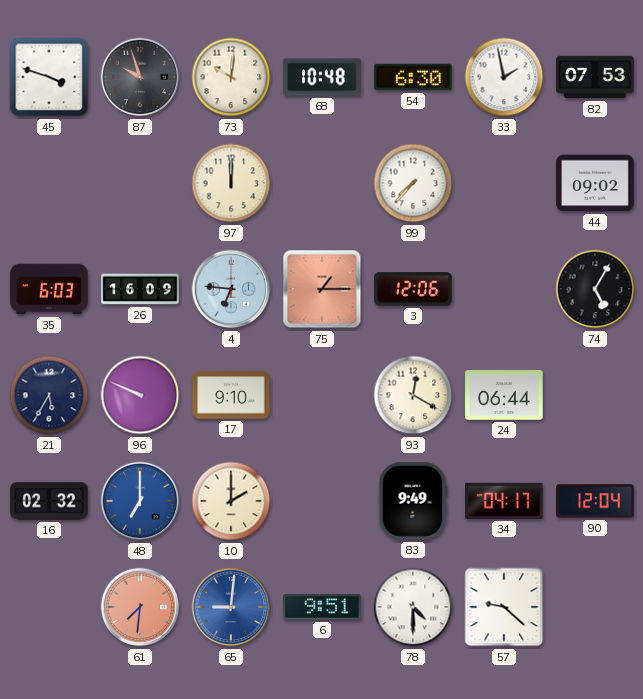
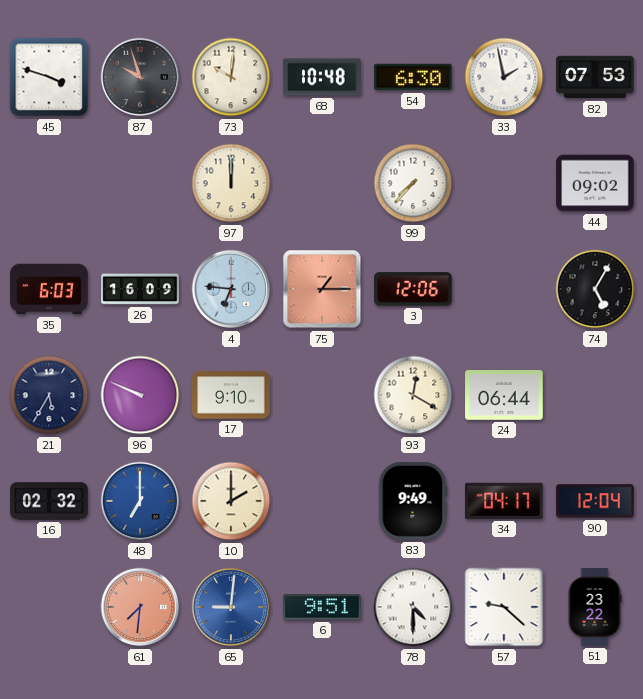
51: none -> 23:22
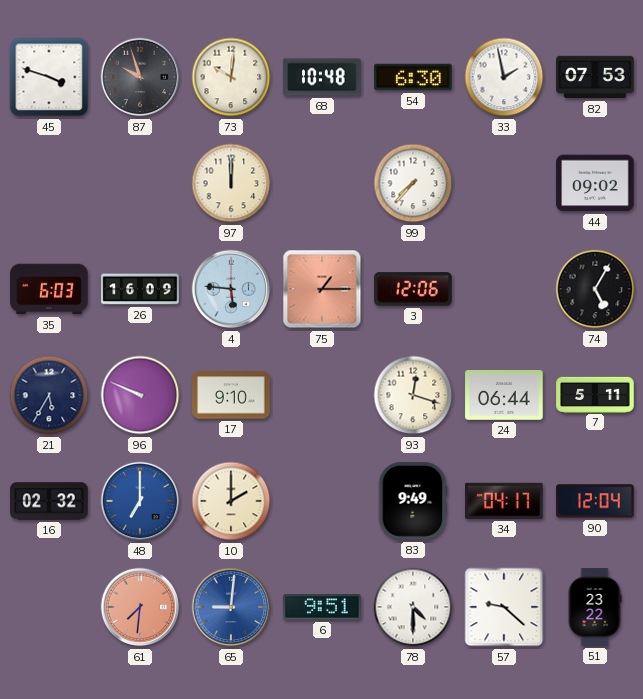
4: 6:46 -> 5:46
93: 12:20 -> 12:18
7: none -> 5:11
